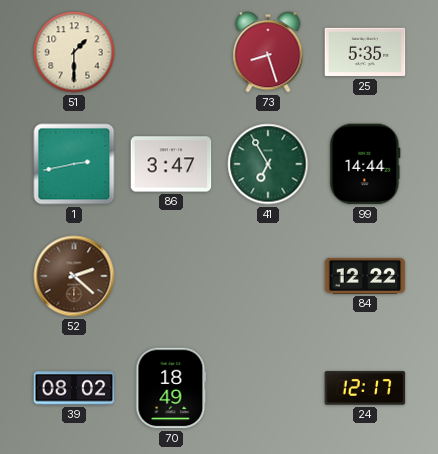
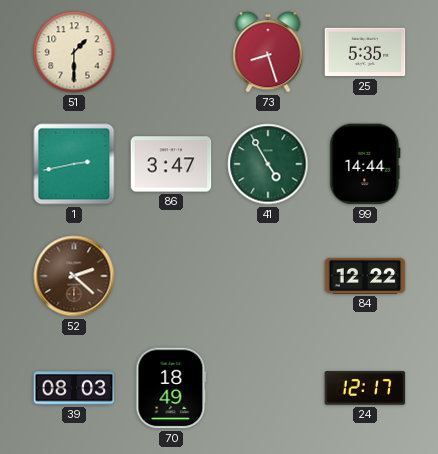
41: 6:55 -> 4:55
39: 08:02 -> 08:03
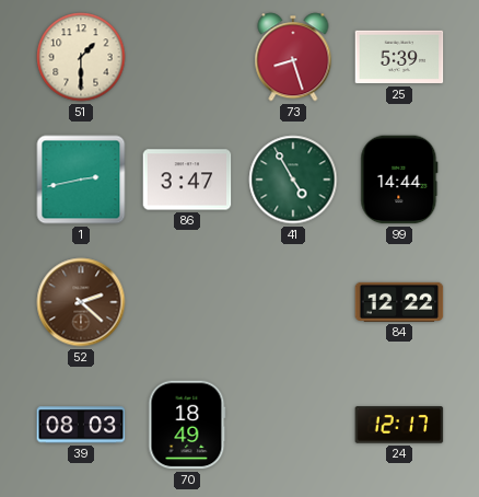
25: 5:35 -> 5:39
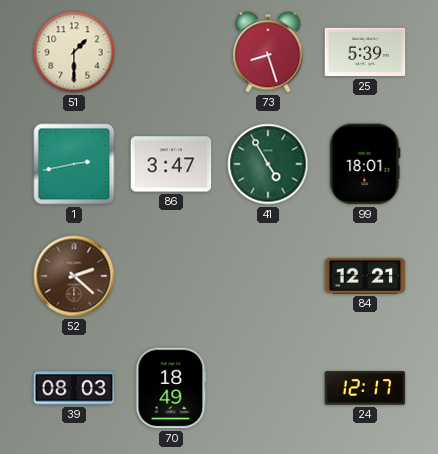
99: 14:44 -> 18:01
84: 12:22 -> 12:21
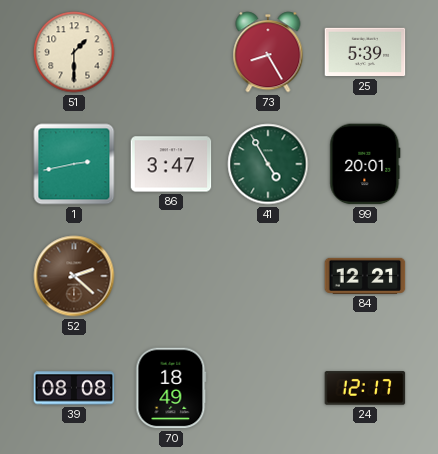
73: 8:27 -> 8:25
99: 18:01 -> 20:01
39: 08:03 -> 08:08
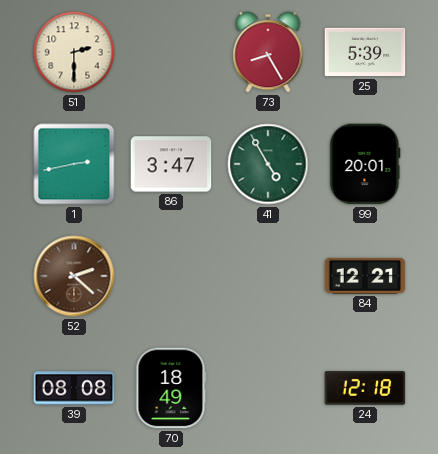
51: 1:30 -> 2:30
24: 12:17 -> 12:18
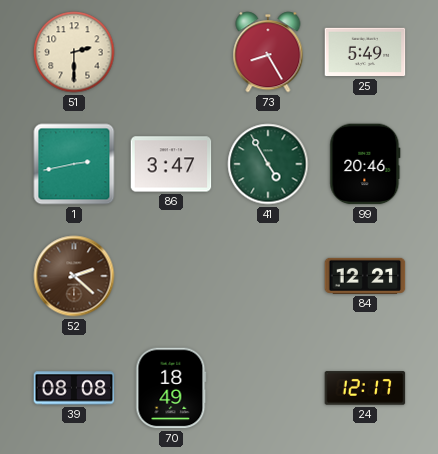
25: 5:39 -> 5:49
99: 20:01 -> 20:46
24: 12:18 -> 12:17
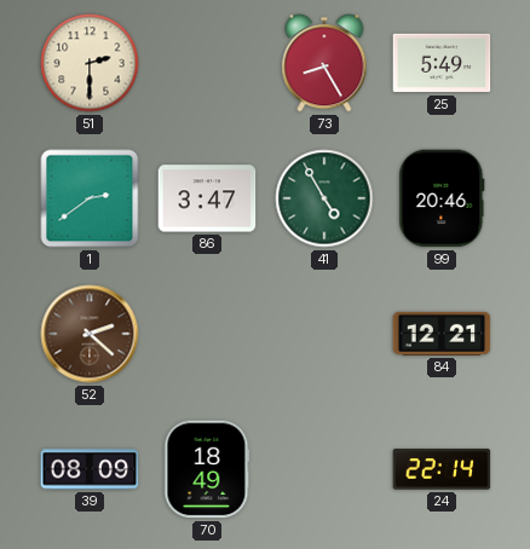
1: 2:43 -> 2:39
39: 08:08 -> 08:09
24: 12:17 -> 22:14
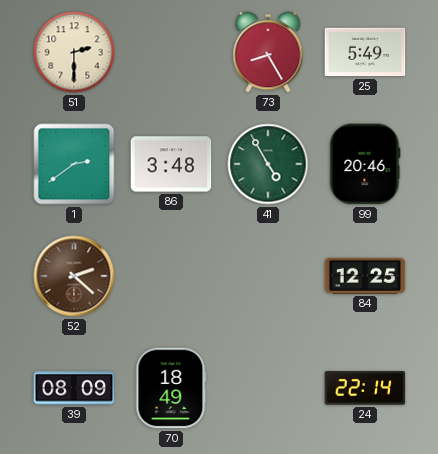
86: 3:47 -> 3:48
84: 12:21 -> 12:25
